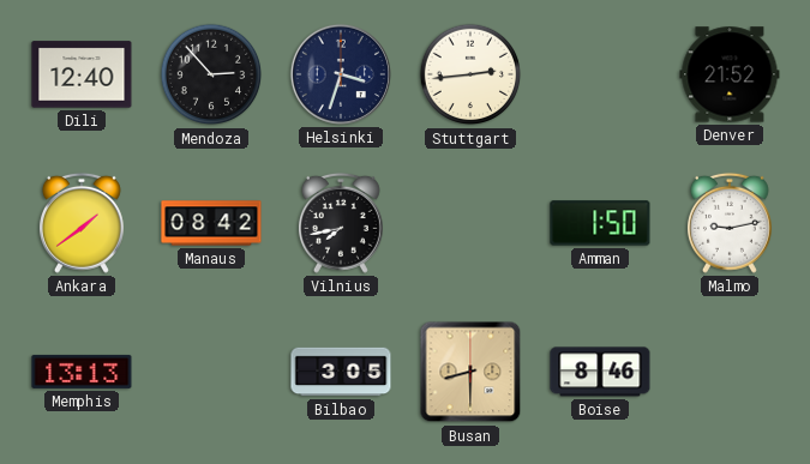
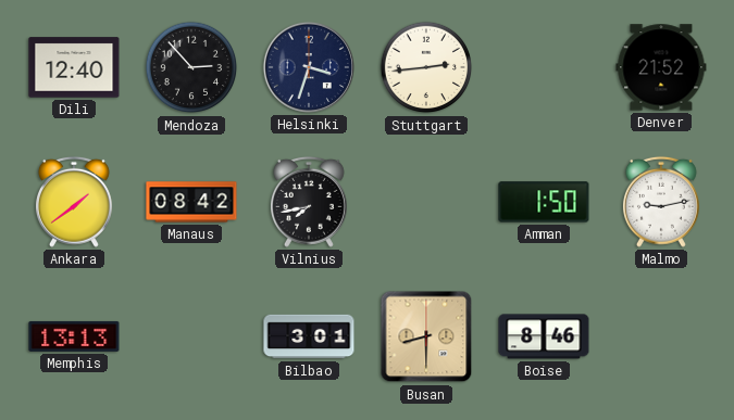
Bilbao: 3:05 -> 3:01
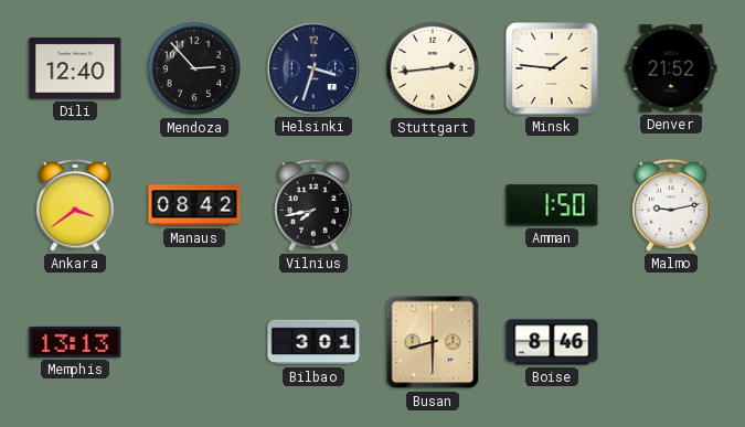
Minsk: none -> 1:46
Ankara: 1:39 -> 3:39
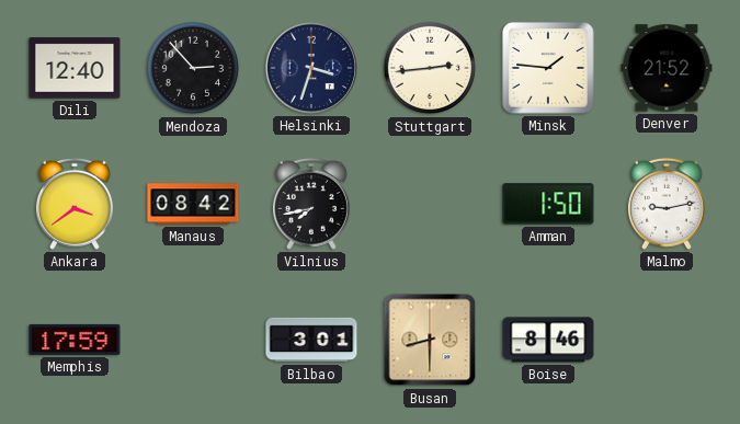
Memphis: 13:13 -> 17:59
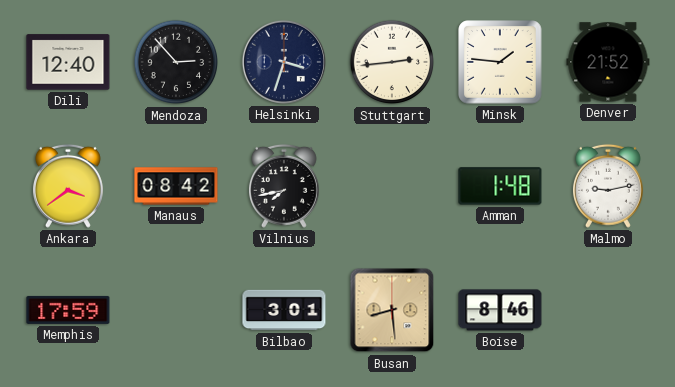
Amman: 1:50 -> 1:48
Busan: 8:30 -> 8:29
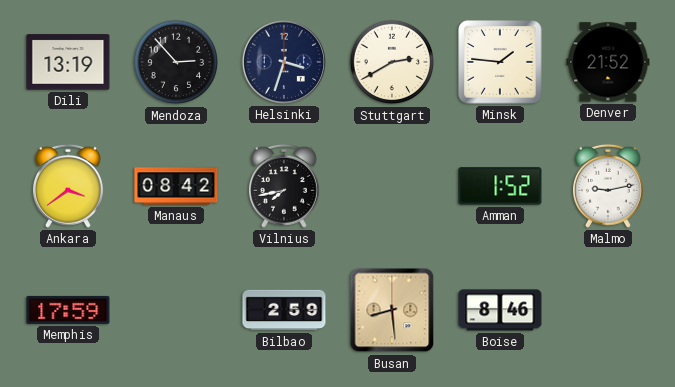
Dili: 12:40 -> 13:19
Stuttgart: 2:44 -> 2:40
Amman: 1:48 -> 1:52
Bilbao: 3:01 -> 2:59
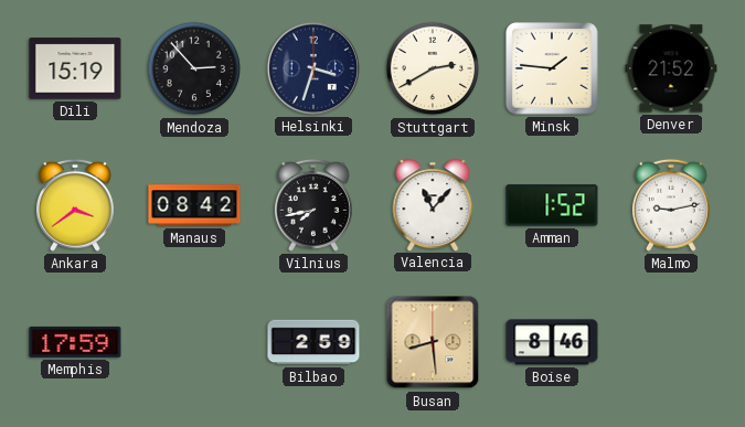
Dili: 13:19 -> 15:19
Valencia: none -> 11:07
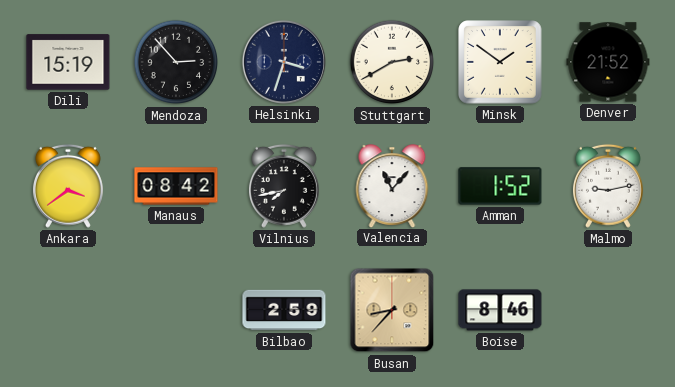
Minsk: 1:46 -> 1:51
Memphis: 17:59 -> none
Busan: 8:29 -> 8:37
